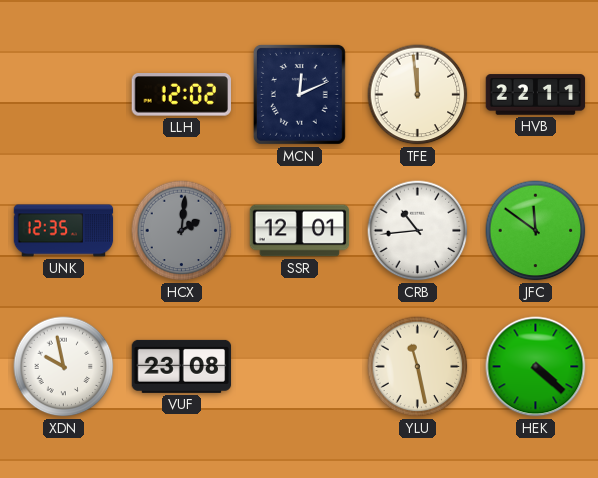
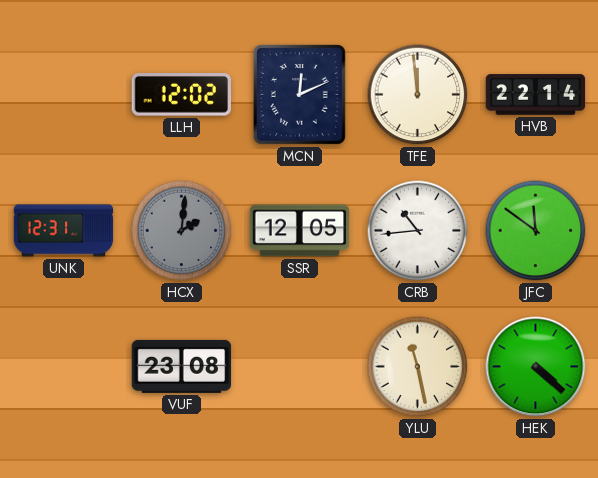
HVB: 22:11 -> 22:14
UNK: 12:35 -> 12:31
SSR: 12:01 -> 12:05
XDN: 9:58 -> none
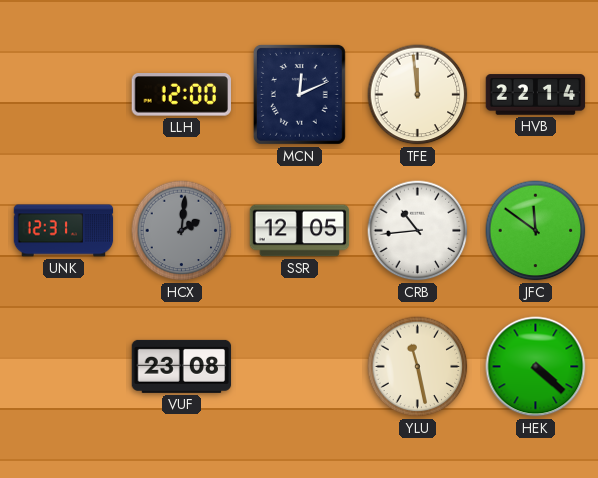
LLH: 12:02 -> 12:00
